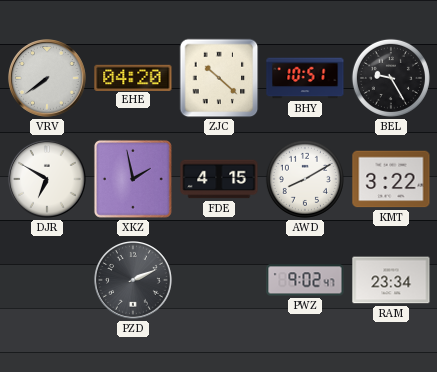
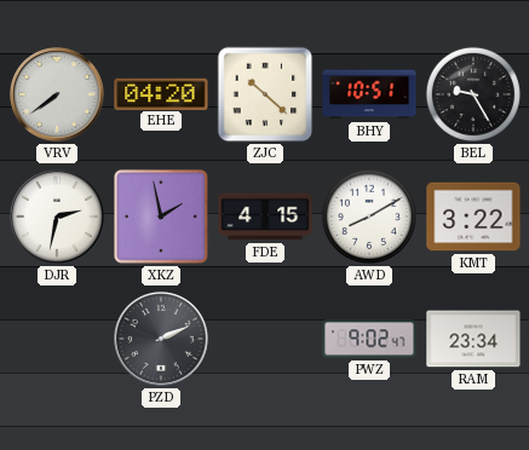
DJR: 6:50 -> 2:32
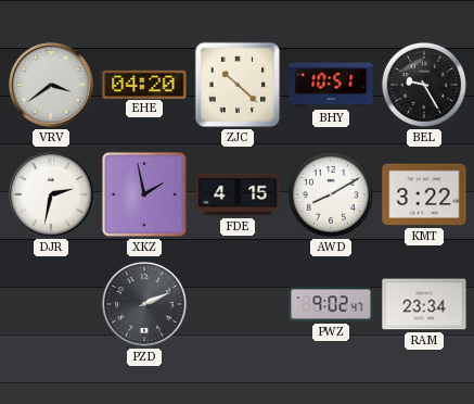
VRV: 7:39 -> 3:39
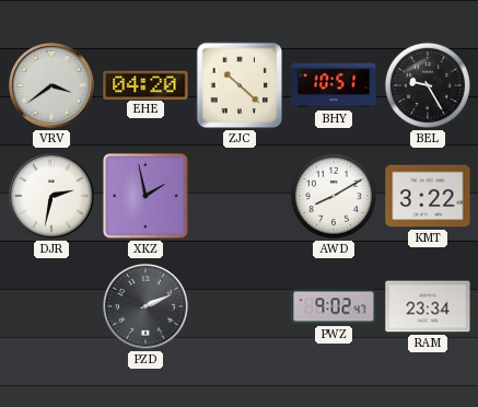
FDE: 4:15 -> none
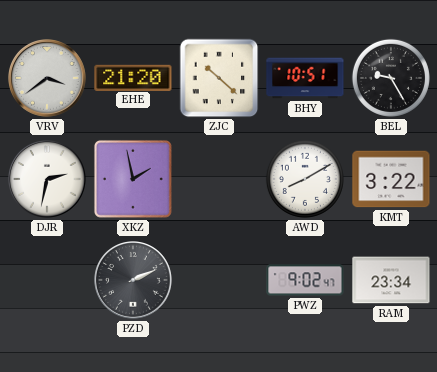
EHE: 04:20 -> 21:20
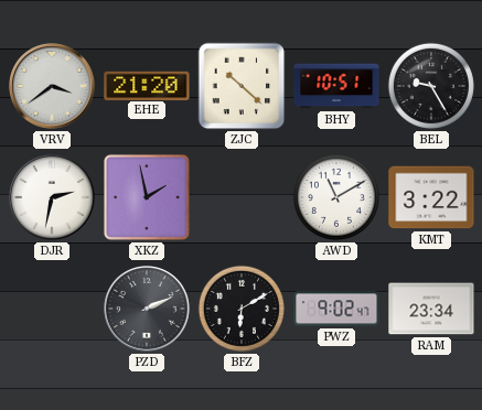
AWD: 8:10 -> 11:10
BFZ: none -> 6:10
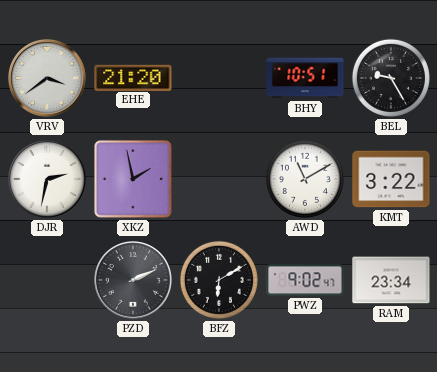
ZJC: 10:22 -> none
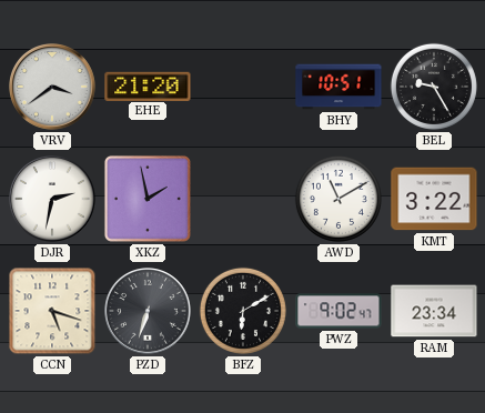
CCN: none -> 5:18
PZD: 2:11 -> 6:33
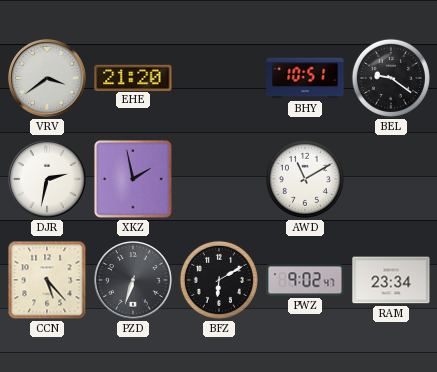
BEL: 9:25 -> 9:21
KMT: 3:22 -> none
CCN: 5:18 -> 5:23
